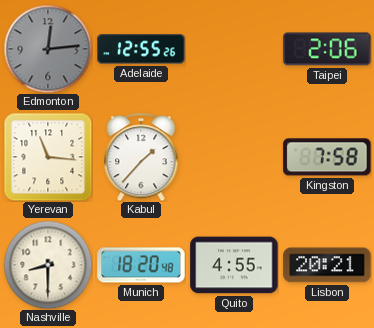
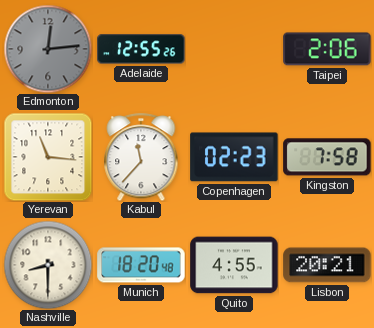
Kabul: 1:37 -> 11:37
Copenhagen: none -> 02:23
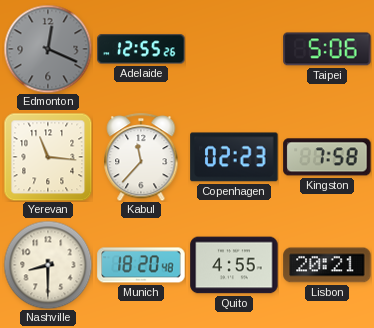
Edmonton: 12:14 -> 12:19
Taipei: 2:06 -> 5:06
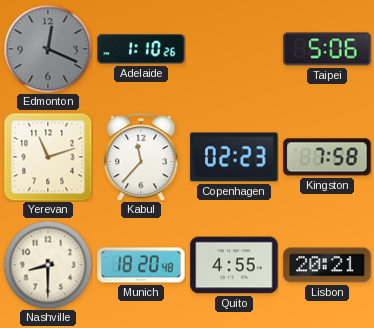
Adelaide: 12:55 -> 1:10
Yerevan: 11:16 -> 11:12
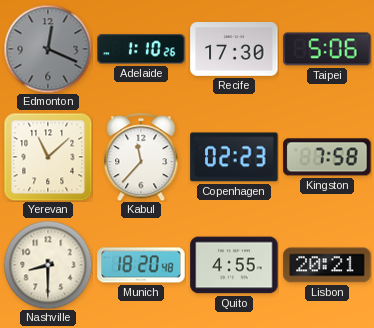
Recife: none -> 17:30
Yerevan: 11:12 -> 11:08
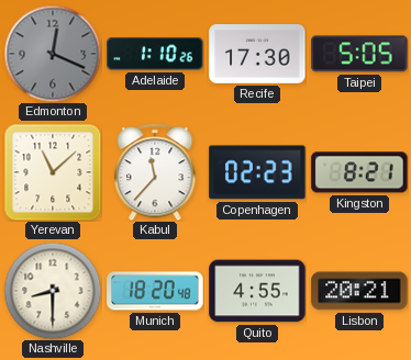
Taipei: 5:06 -> 5:05
Kingston: 7:58 -> 8:21
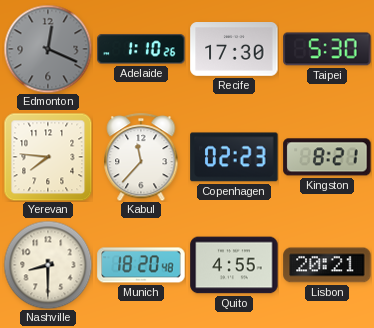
Taipei: 5:05 -> 5:30
Yerevan: 11:08 -> 7:46
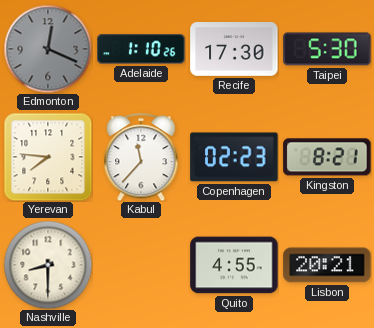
Munich: 18:20 -> none
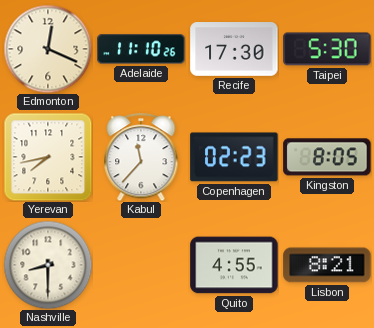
Edmonton dial: grey -> cream
Adelaide: 1:10 -> 11:10
Yerevan: 7:46 -> 7:43
Kingston: 8:21 -> 8:05
Lisbon: 20:21 -> 8:21
